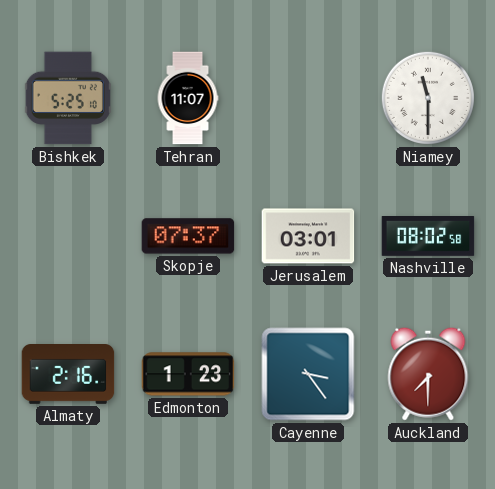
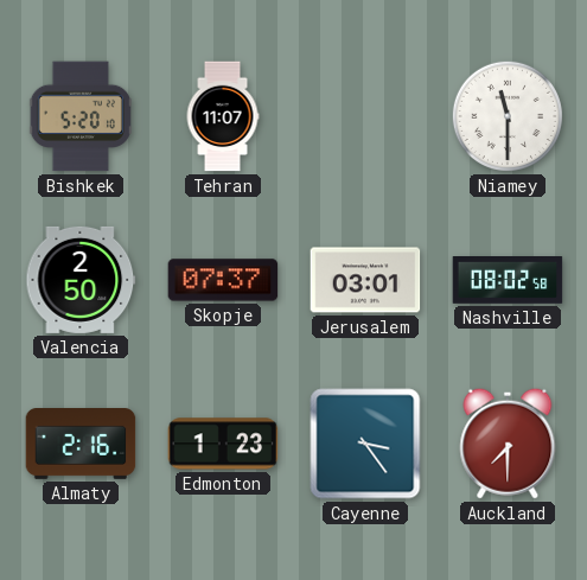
Bishkek: 5:25 -> 5:20
Valencia: none -> 2:50
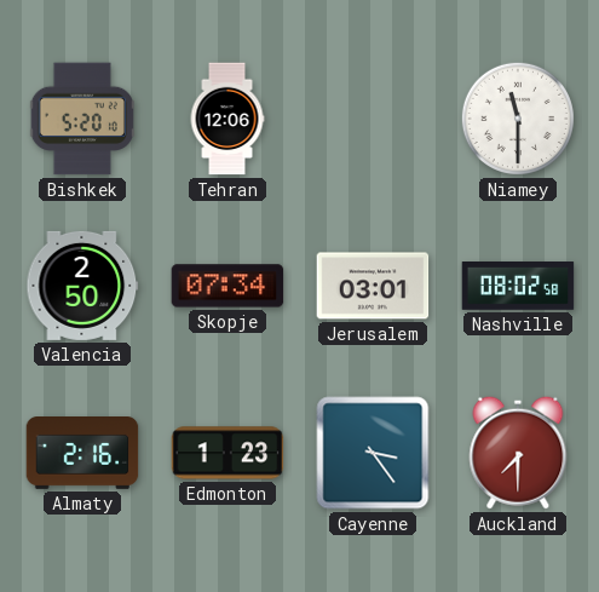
Tehran: 11:07 -> 12:06
Skopje: 07:37 -> 07:34
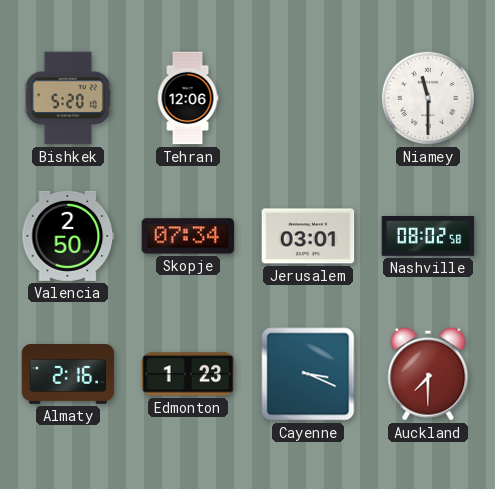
Cayenne: 3:24 -> 3:19
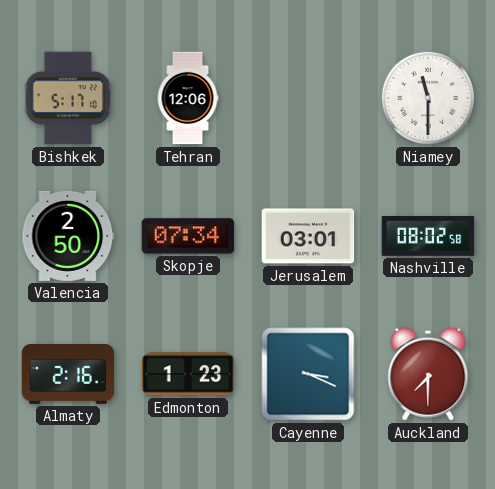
Bishkek: 5:20 -> 5:17
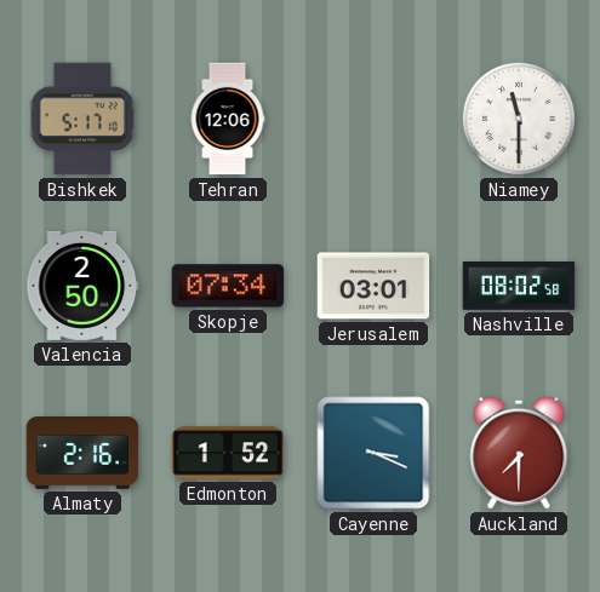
Edmonton: 1:23 -> 1:52
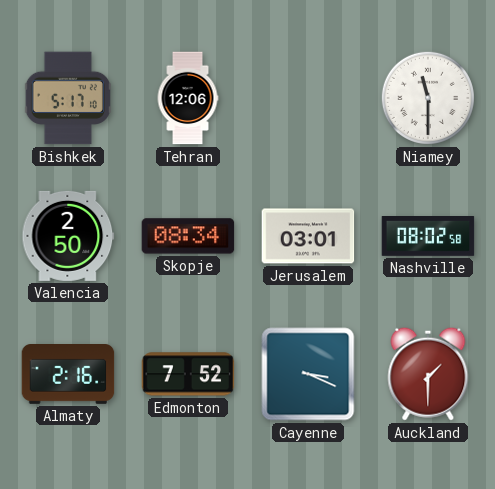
Skopje: 07:34 -> 08:34
Edmonton: 1:52 -> 7:52
Auckland: 7:30 -> 1:30
